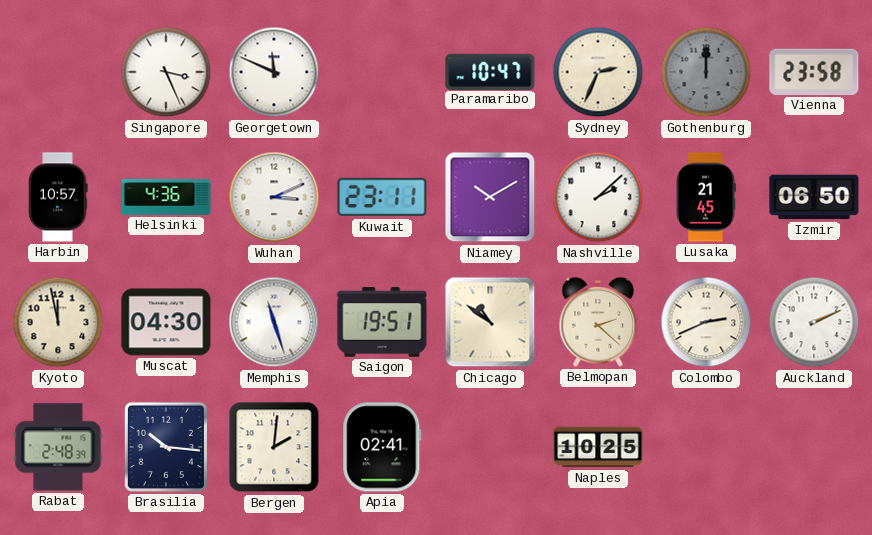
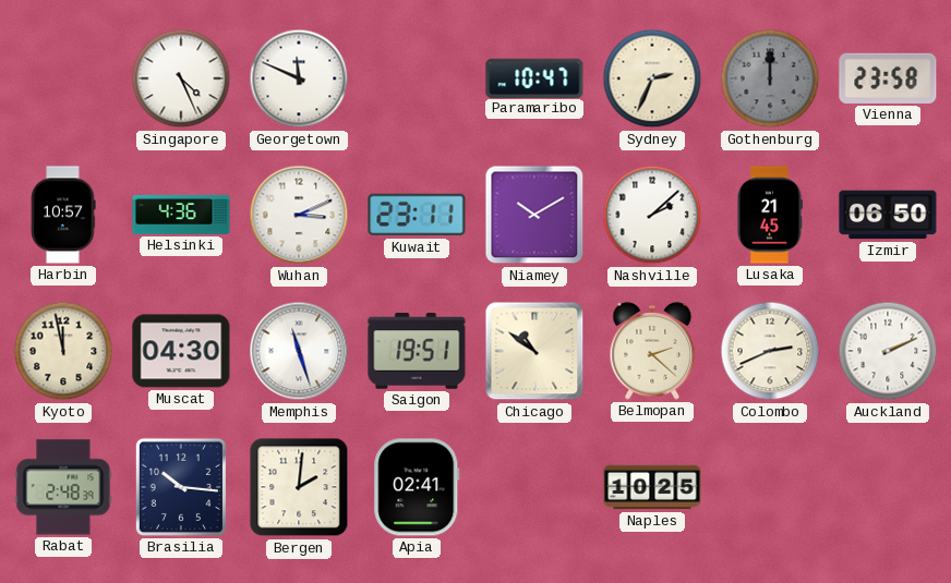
Singapore: 3:26 -> 4:26
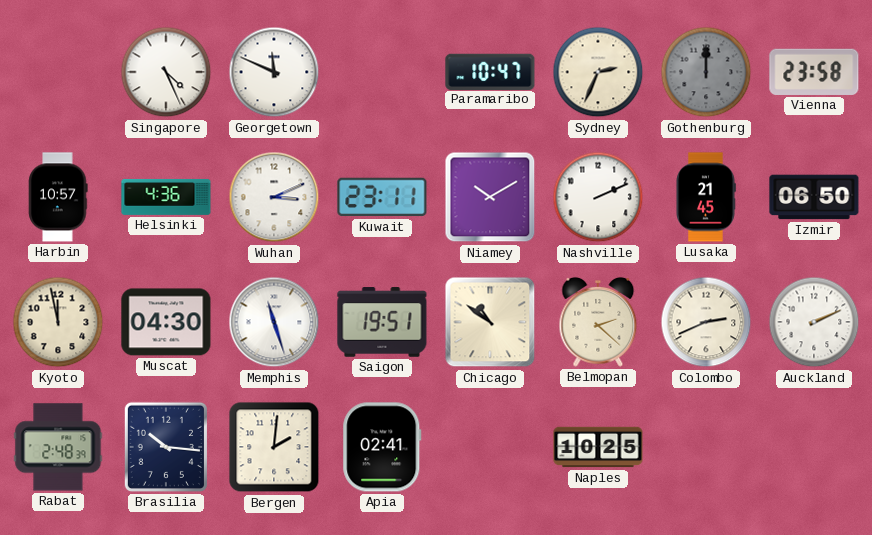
Nashville: 2:08 -> 2:11
